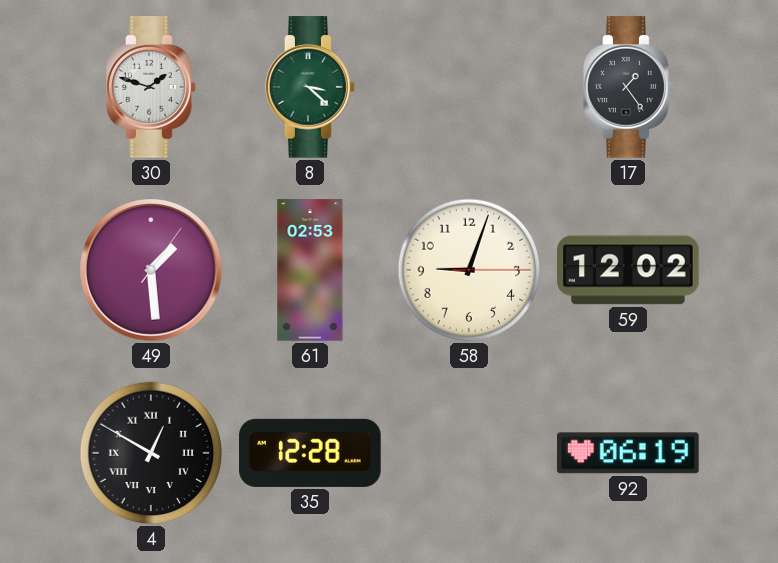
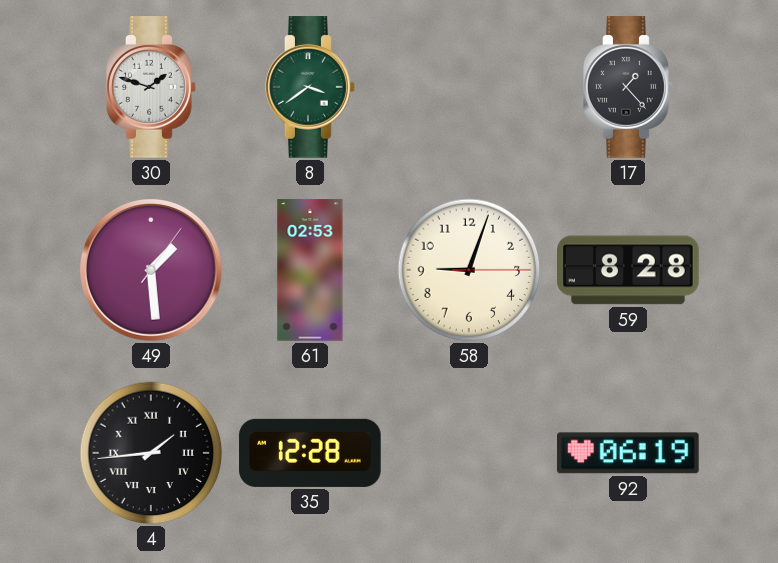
8: 3:22 -> 3:39
17: 1:24 -> 1:23
59: 12:02 -> 8:28
4: 12:50 -> 1:44
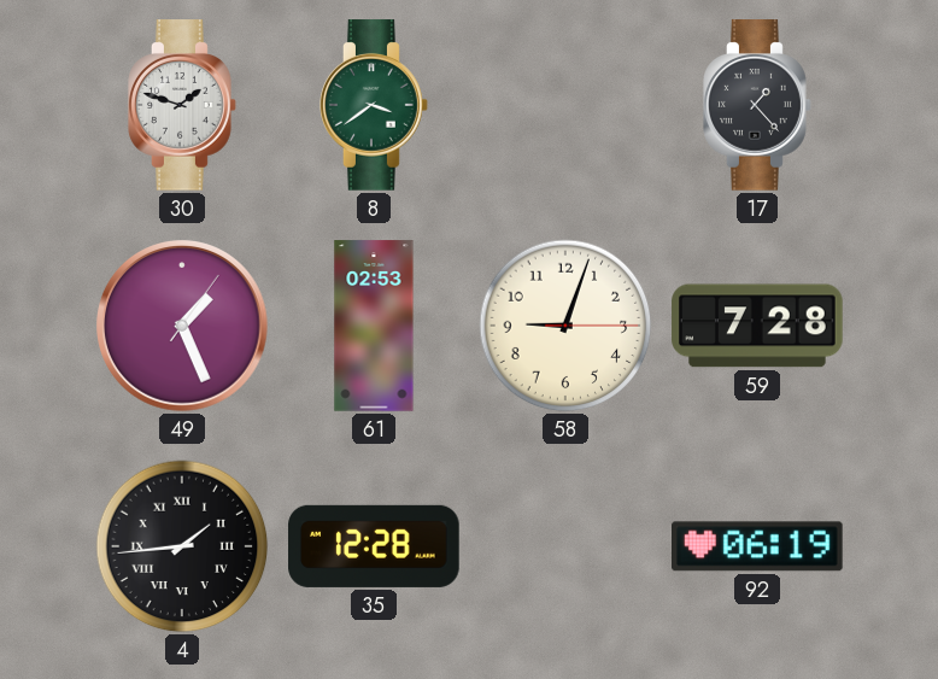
49: 1:29 -> 1:26
59: 8:28 -> 7:28
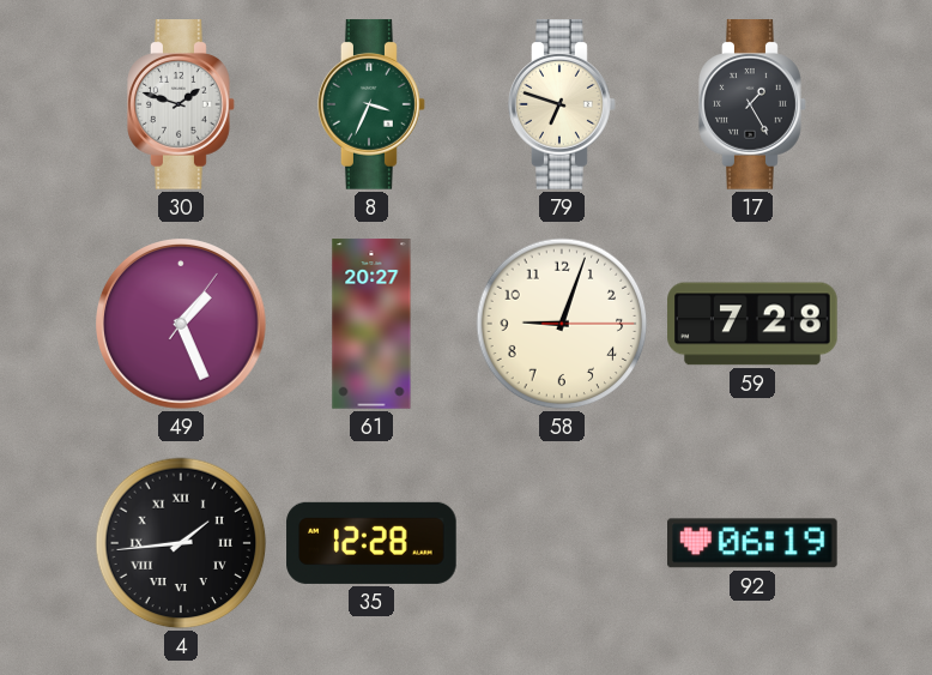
8: 3:39 -> 3:34
79: none -> 6:48
17: 1:23 -> 1:25
61: 02:53 -> 20:27
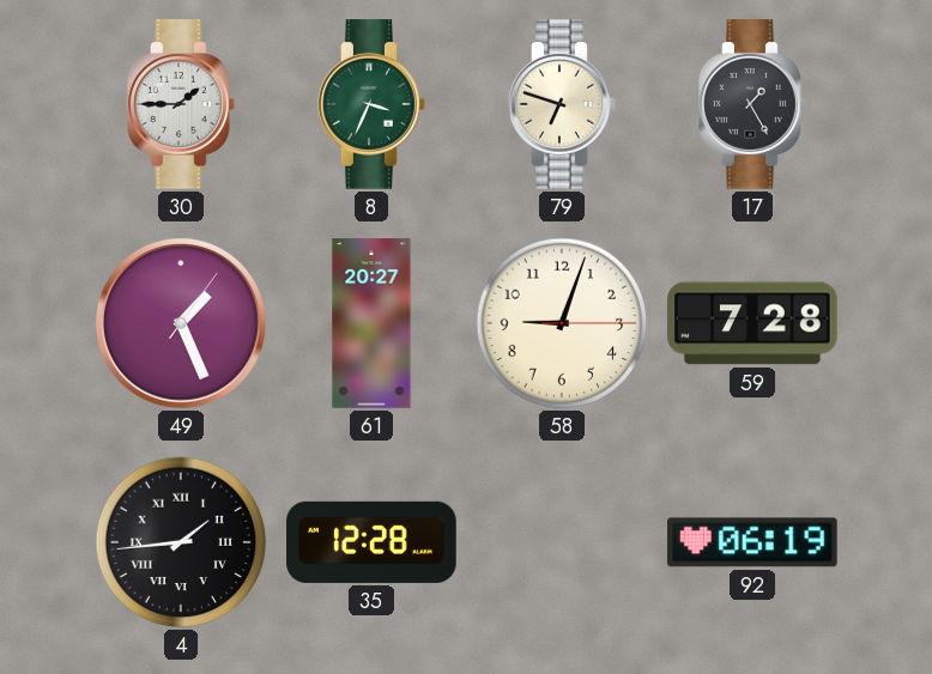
30: 1:48 -> 1:45
